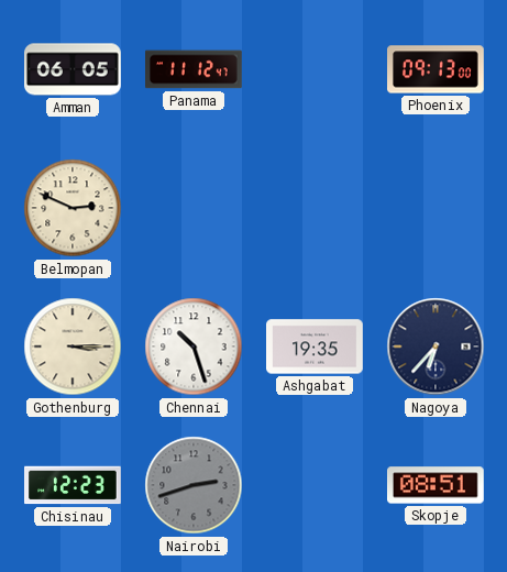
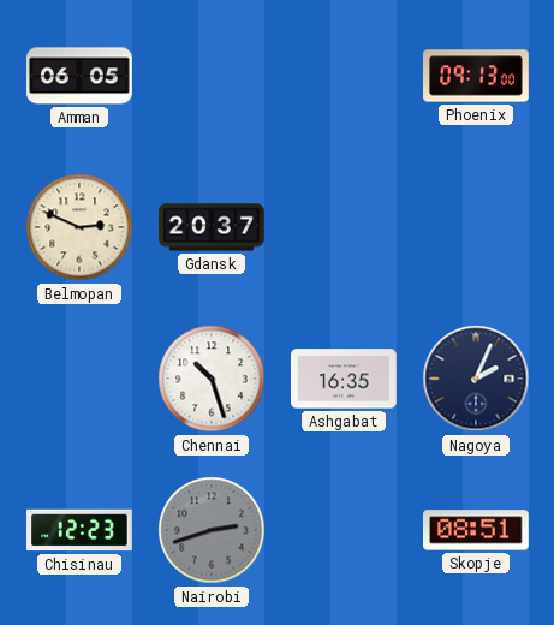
Panama: 11:12 -> none
Gdansk: none -> 20:37
Gothenburg: 3:15 -> none
Ashgabat: 19:35 -> 16:35
Nagoya: 6:37 -> 2:04
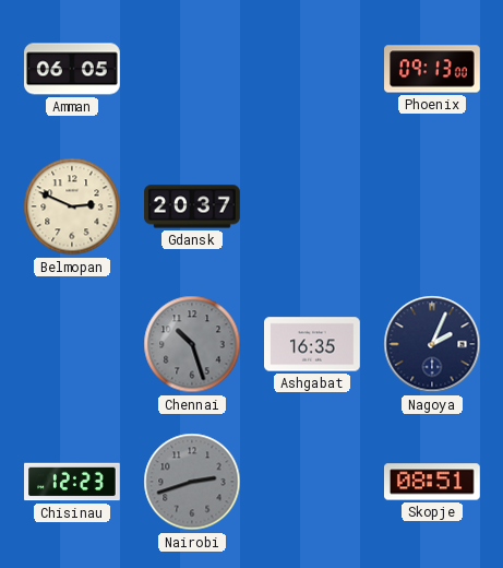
Chennai dial: white -> grey
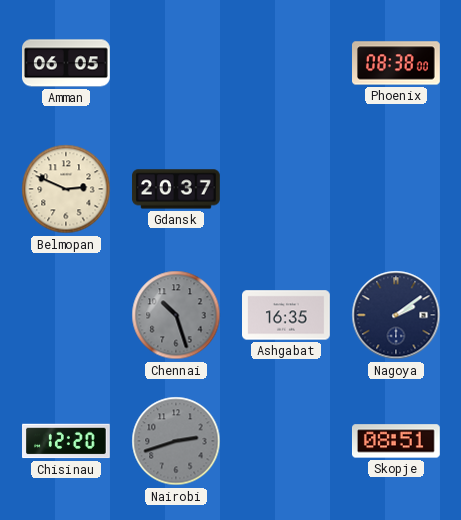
Phoenix: 09:13 -> 08:38
Nagoya: 2:04 -> 2:09
Chisinau: 12:23 -> 12:20
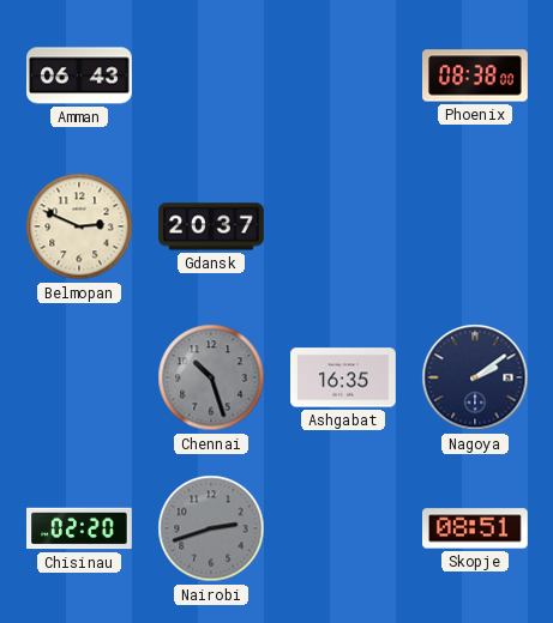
Amman: 06:05 -> 06:43
Chisinau: 12:20 -> 02:20
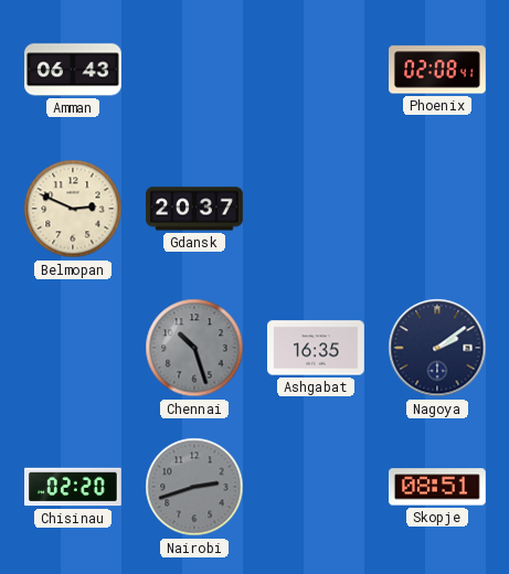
Phoenix: 08:38 -> 02:08
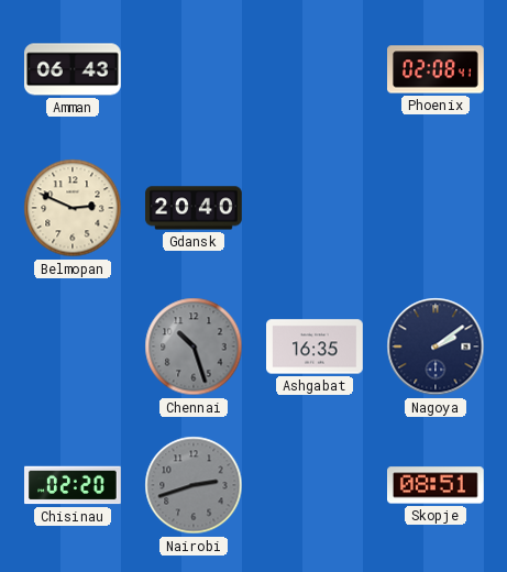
Gdansk: 20:37 -> 20:40
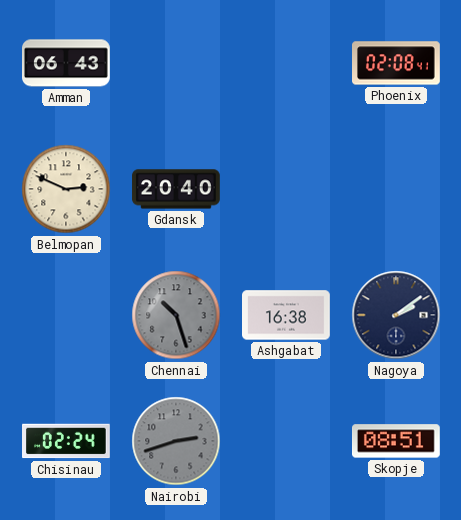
Ashgabat: 16:35 -> 16:38
Chisinau: 02:20 -> 02:24
